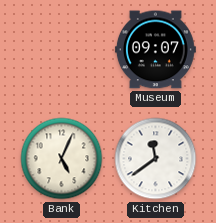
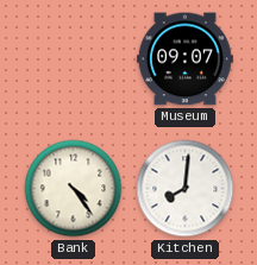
Bank: 5:04 -> 4:24
Kitchen: 11:39 -> 8:01
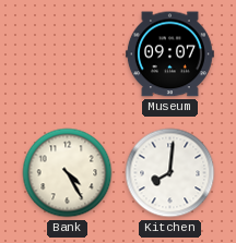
Bank: 4:24 -> 4:25
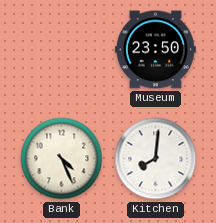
Museum: 09:07 -> 23:50
Bank: 4:25 -> 4:26
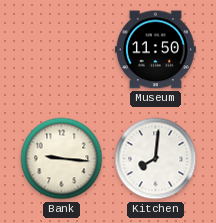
Museum: 23:50 -> 11:50
Bank: 4:26 -> 9:16
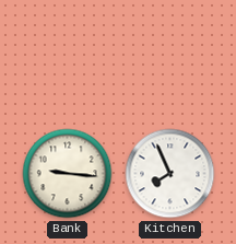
Museum: 11:50 -> none
Kitchen: 8:01 -> 7:56
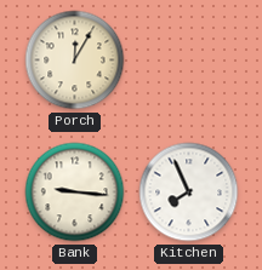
Porch: none -> 12:05
